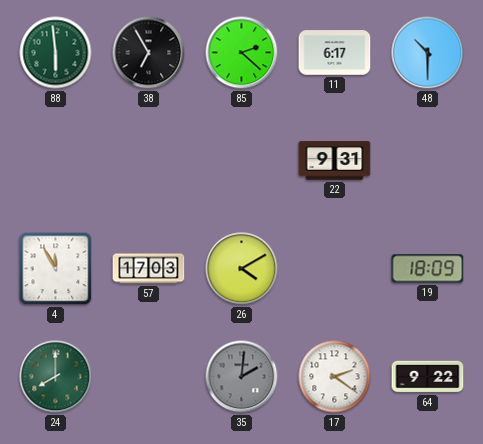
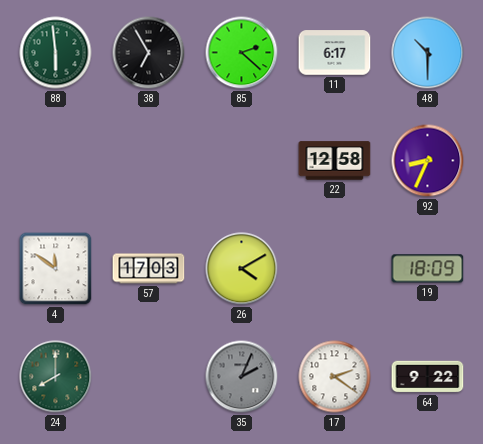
22: 9:31 -> 12:58
92: none -> 8:34
4: 11:55 -> 11:51
35: 2:01 -> 2:04
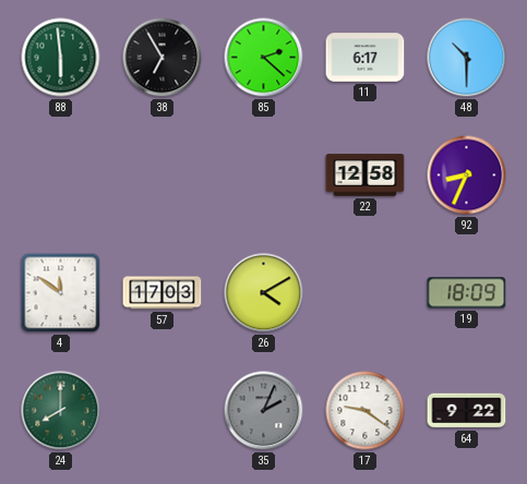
17: 2:21 -> 9:21
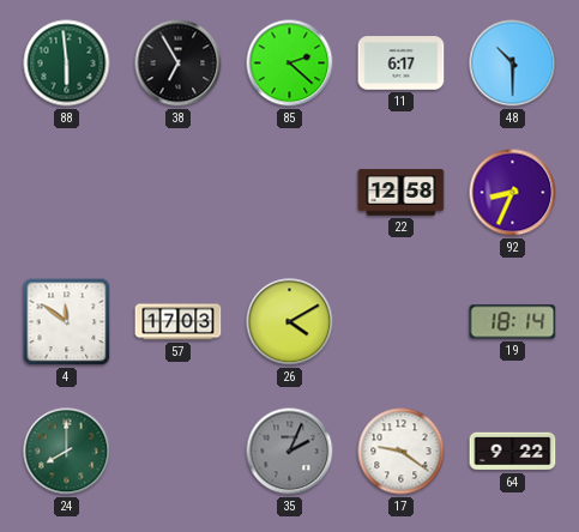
19: 18:09 -> 18:14
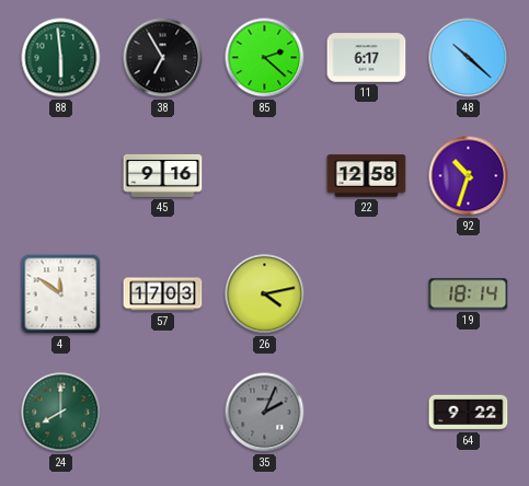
48: 10:30 -> 10:22
45: none -> 9:16
92: 8:34 -> 10:33
26: 4:10 -> 4:13
17: 9:21 -> none
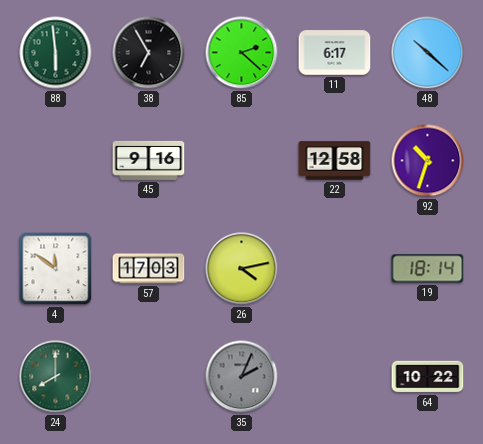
64: 9:22 -> 10:22
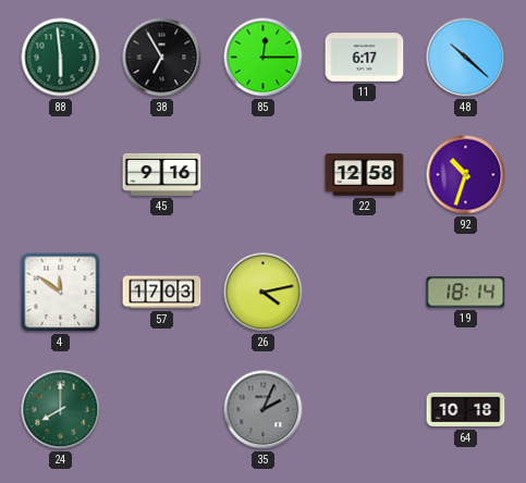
85: 2:22 -> 12:15
64: 10:22 -> 10:18
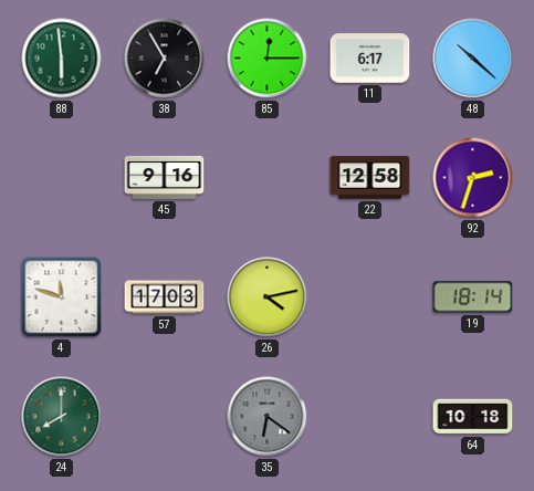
92: 10:33 -> 2:33
4: 11:51 -> 11:48
35: 2:04 -> 6:21
